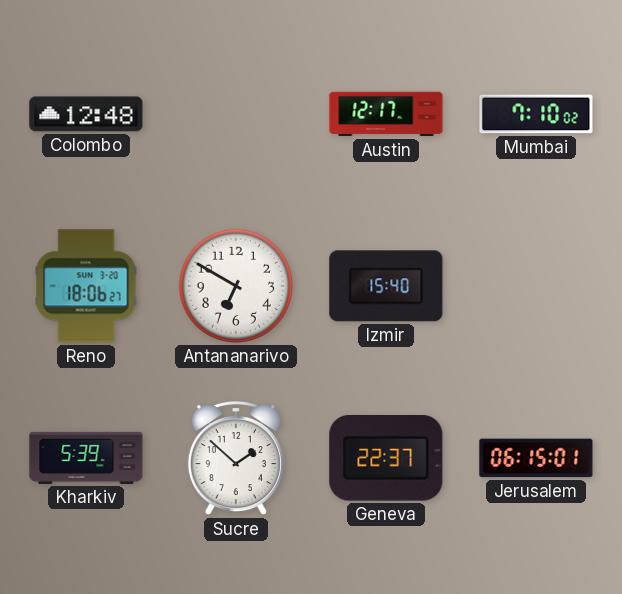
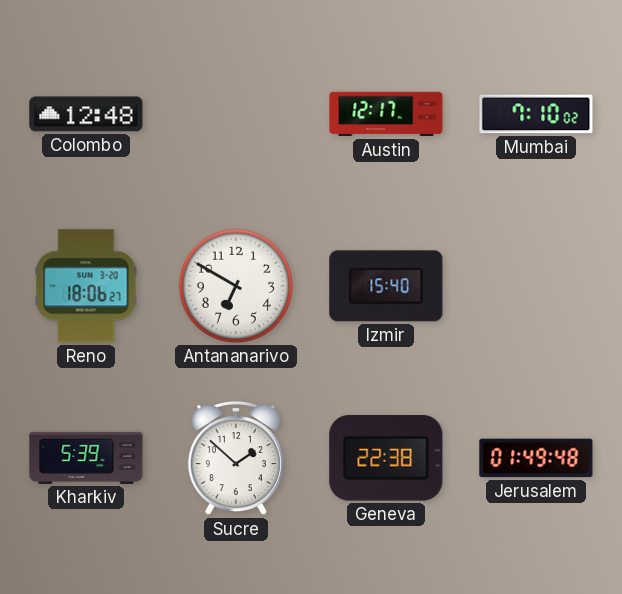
Geneva: 22:37 -> 22:38
Jerusalem: 06:15 -> 01:49
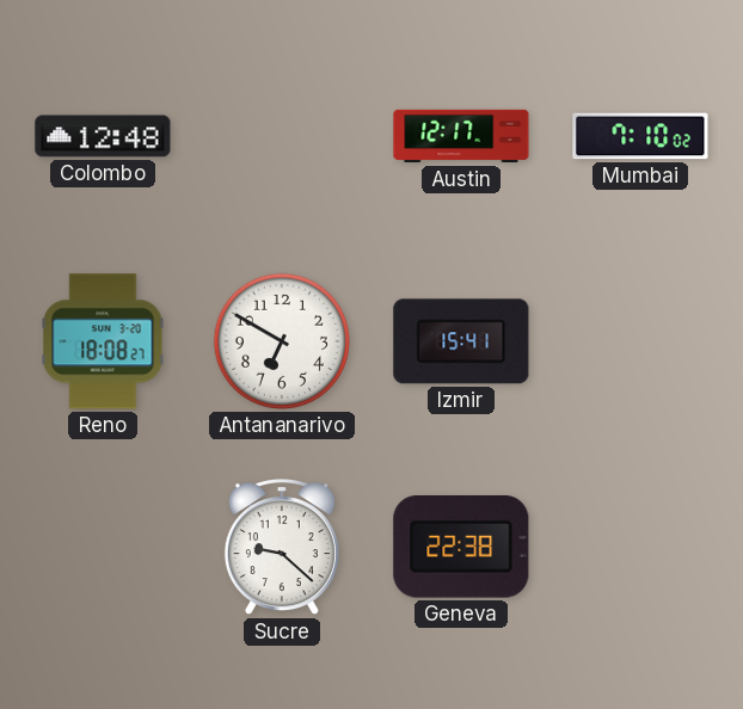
Reno: 18:06 -> 18:08
Izmir: 15:40 -> 15:41
Kharkiv: 5:39 -> none
Sucre: 1:52 -> 9:22
Jerusalem: 01:49 -> none
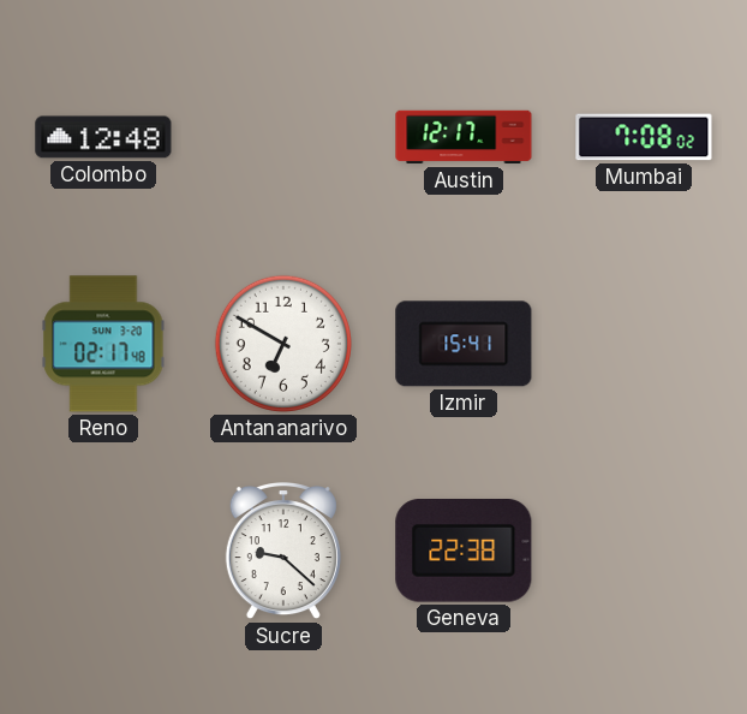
Mumbai: 7:10 -> 7:08
Reno: 18:08 -> 02:17
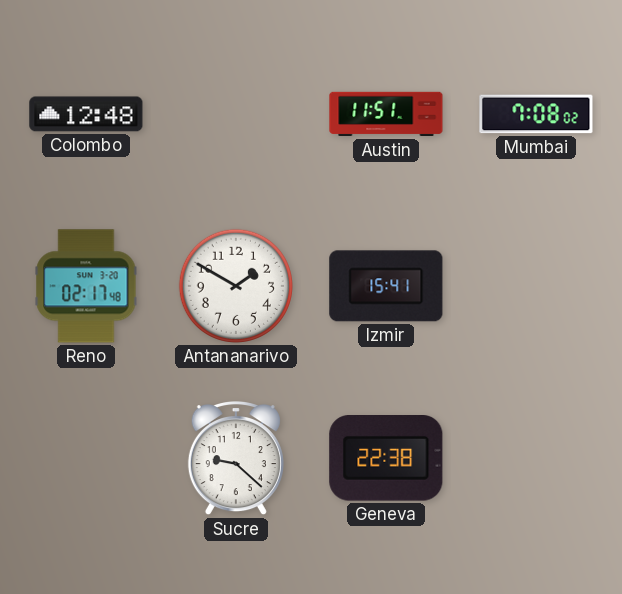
Austin: 12:17 -> 11:51
Antananarivo: 6:50 -> 1:50
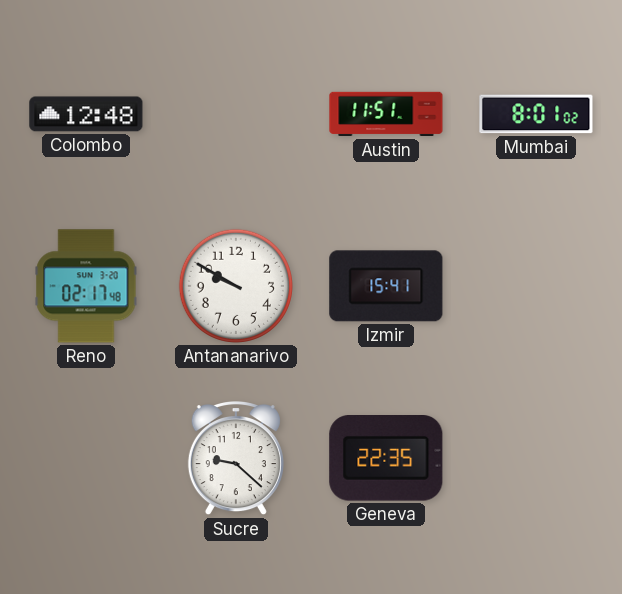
Mumbai: 7:08 -> 8:01
Antananarivo: 1:50 -> 9:50
Geneva: 22:38 -> 22:35
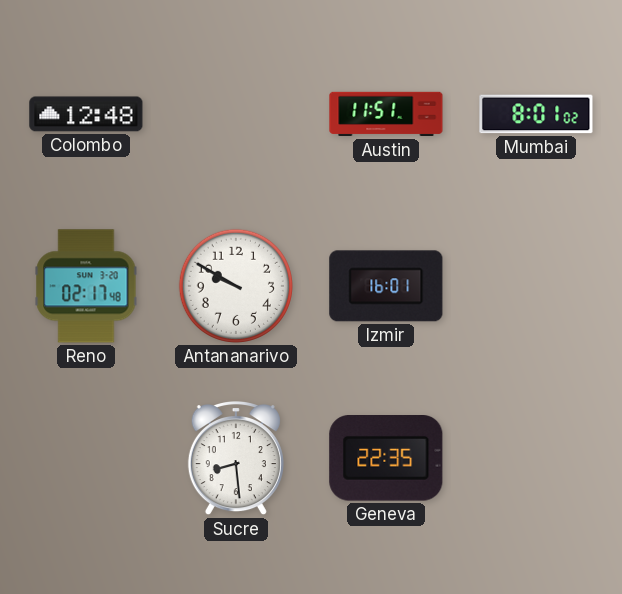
Izmir: 15:41 -> 16:01
Sucre: 9:22 -> 8:29
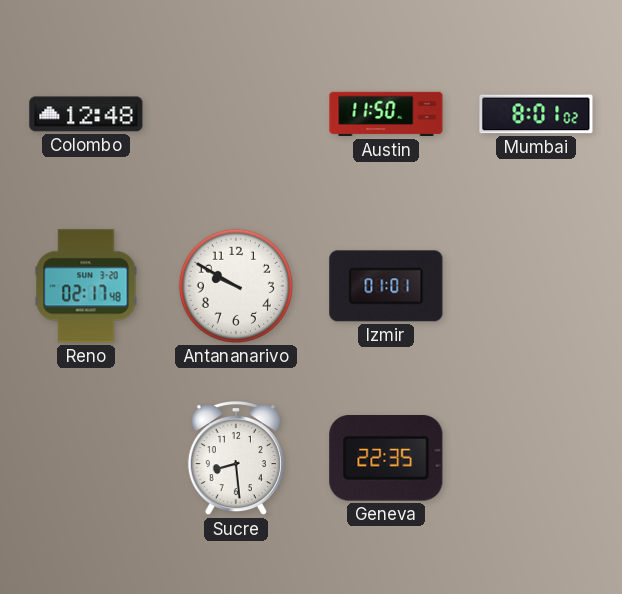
Austin: 11:51 -> 11:50
Izmir: 16:01 -> 01:01
